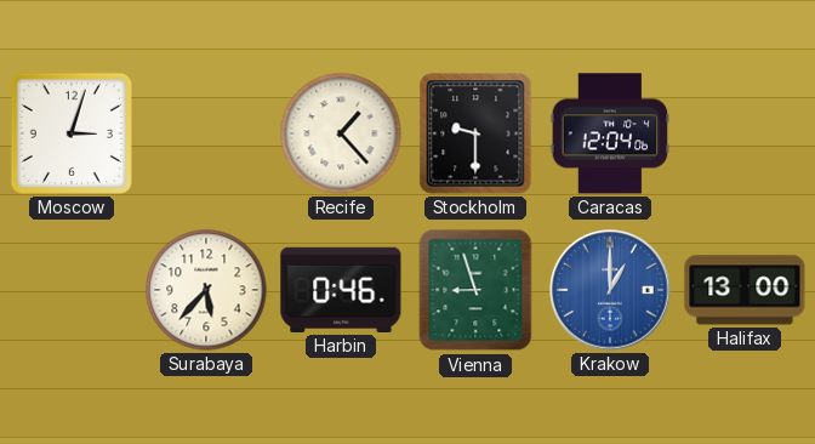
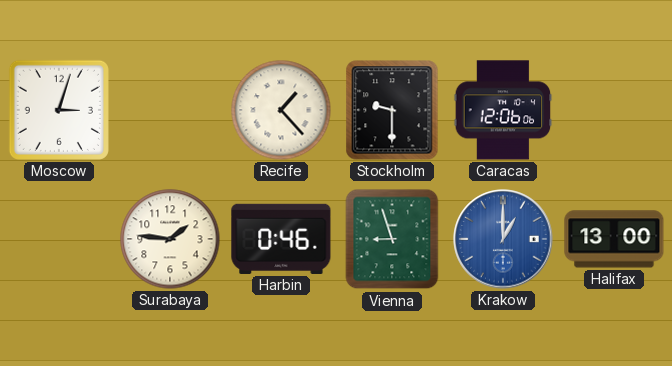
Caracas: 12:04 -> 12:06
Surabaya: 5:37 -> 1:46
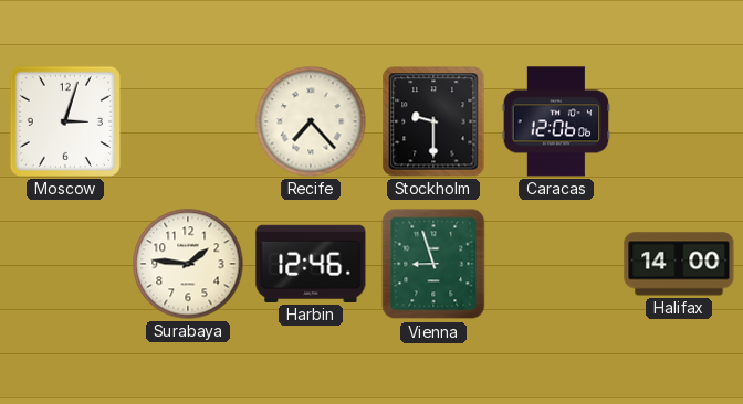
Recife: 1:23 -> 7:23
Harbin: 0:46 -> 12:46
Krakow: 1:00 -> none
Halifax: 13:00 -> 14:00
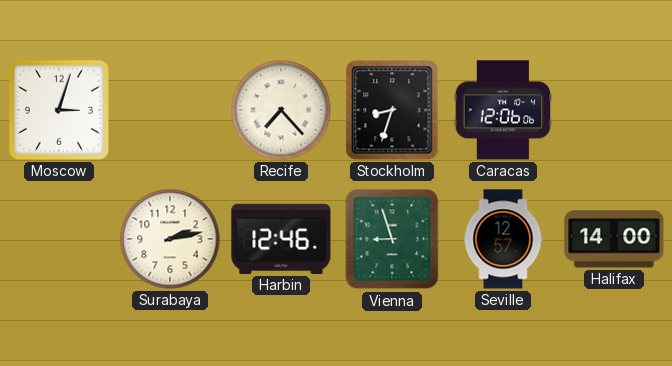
Stockholm: 9:30 -> 8:33
Surabaya: 1:46 -> 2:13
Seville: none -> 12:57
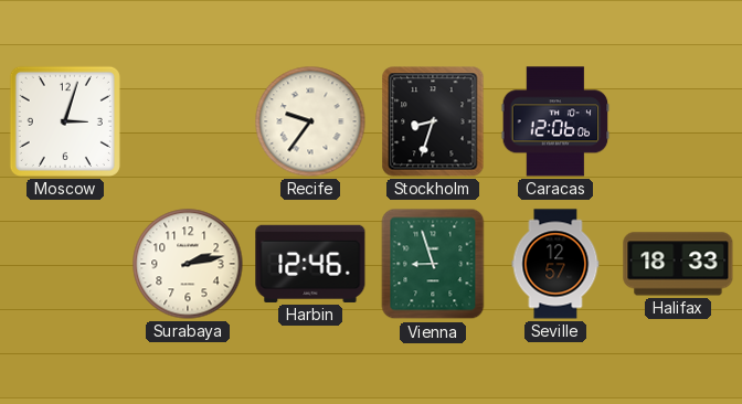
Recife: 7:23 -> 9:36
Halifax: 14:00 -> 18:33
